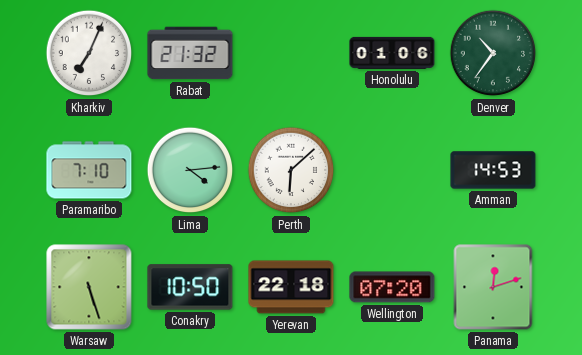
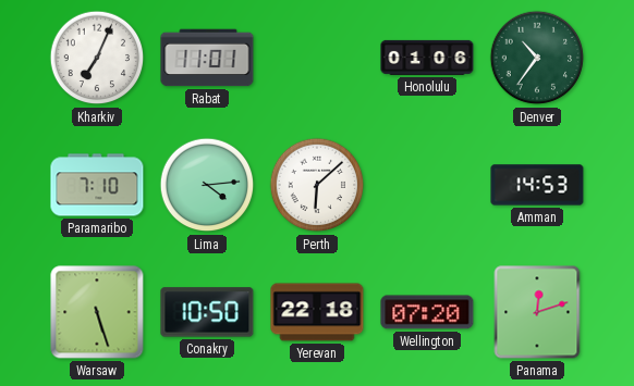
Rabat: 21:32 -> 11:01
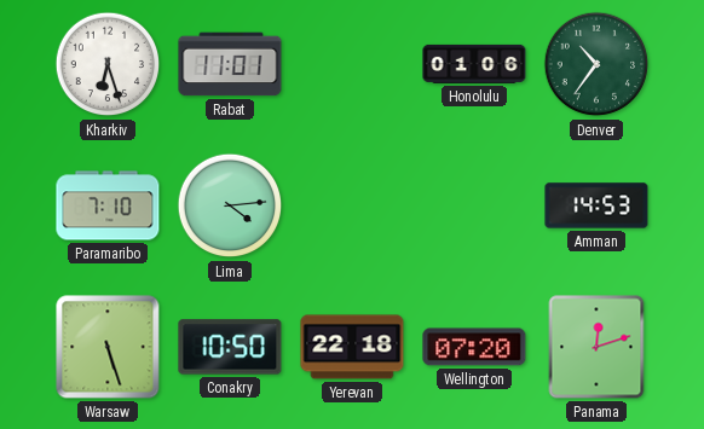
Kharkiv: 7:04 -> 6:27
Perth: 6:08 -> none
